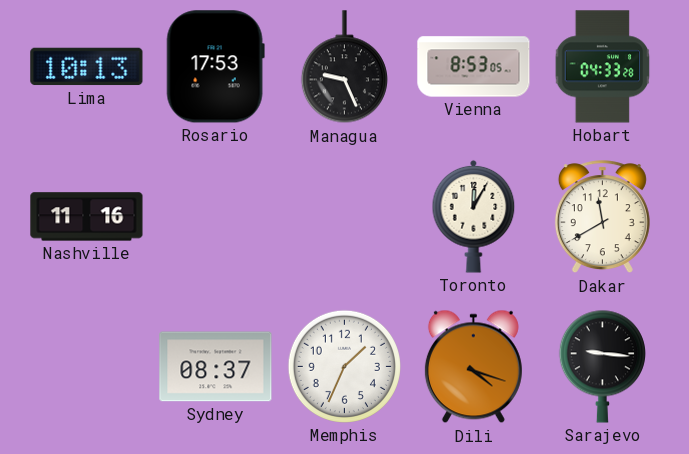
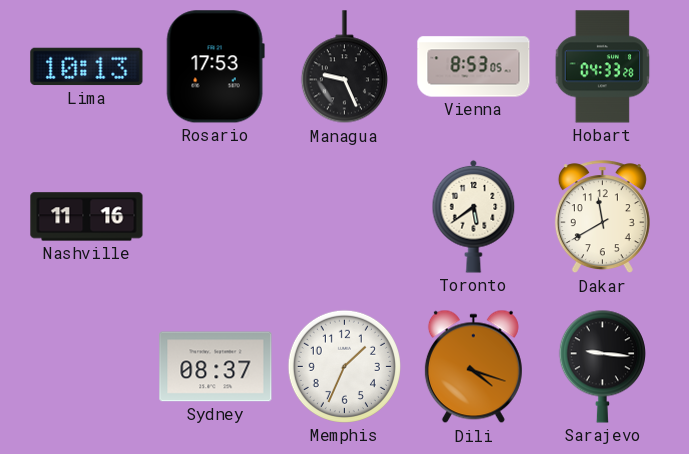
Toronto: 12:05 -> 5:39
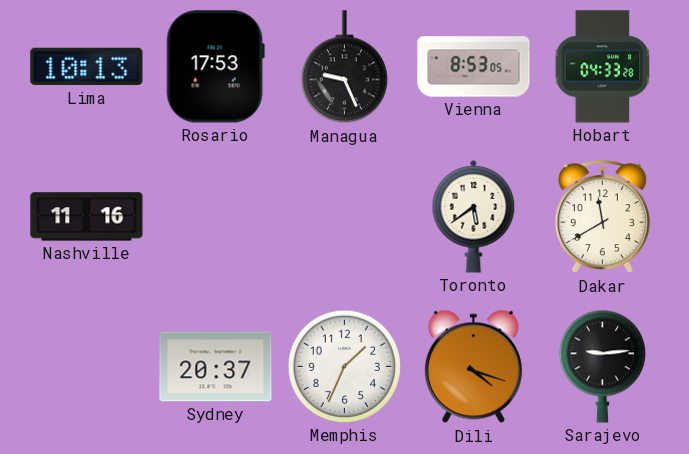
Sydney: 08:37 -> 20:37
Sarajevo: 9:16 -> 9:14
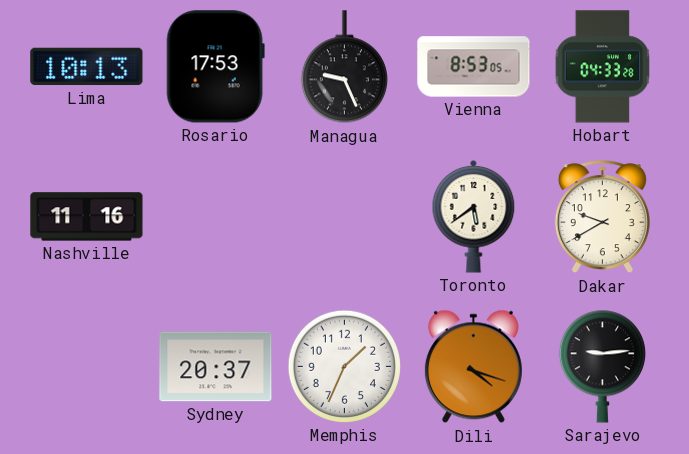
Dakar: 11:40 -> 9:40
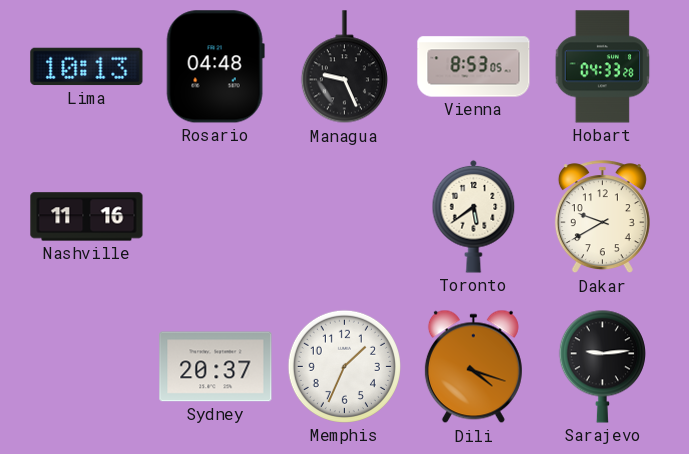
Rosario: 17:53 -> 04:48
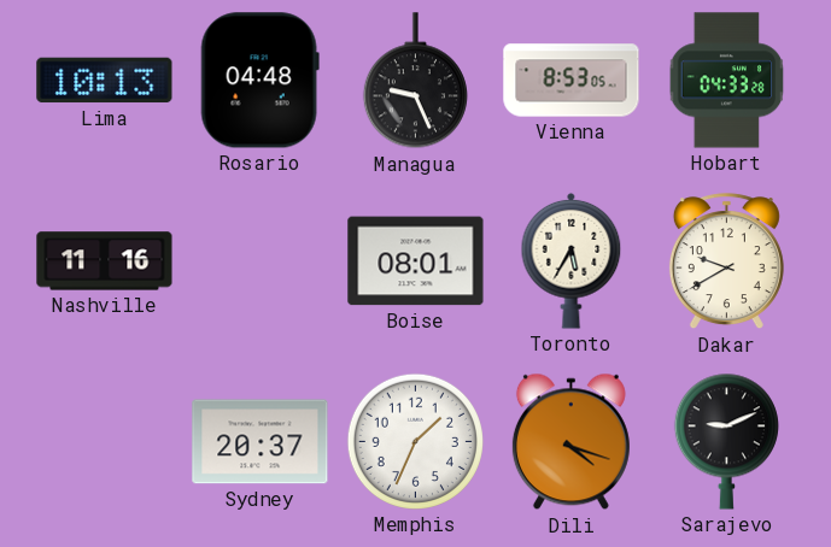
Boise: none -> 08:01
Toronto: 5:39 -> 5:35
Sarajevo: 9:14 -> 9:11
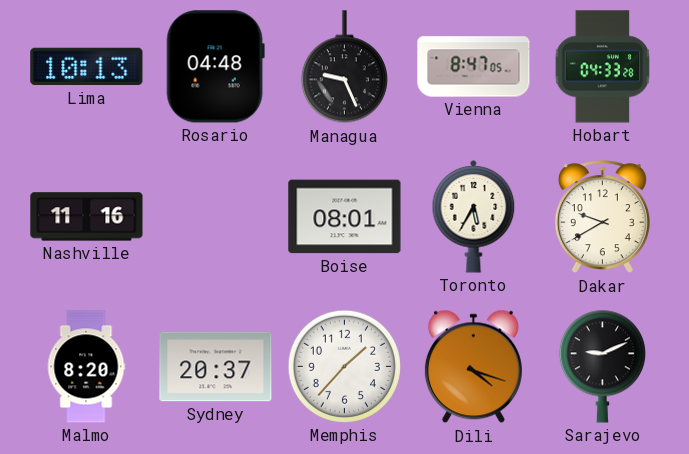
Vienna: 8:53 -> 8:47
Malmo: none -> 8:20
Memphis: 1:34 -> 1:37
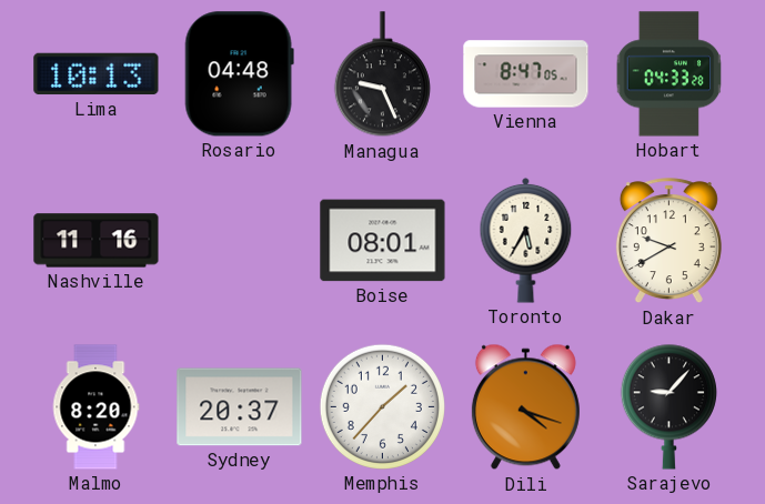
Sarajevo: 9:11 -> 9:07
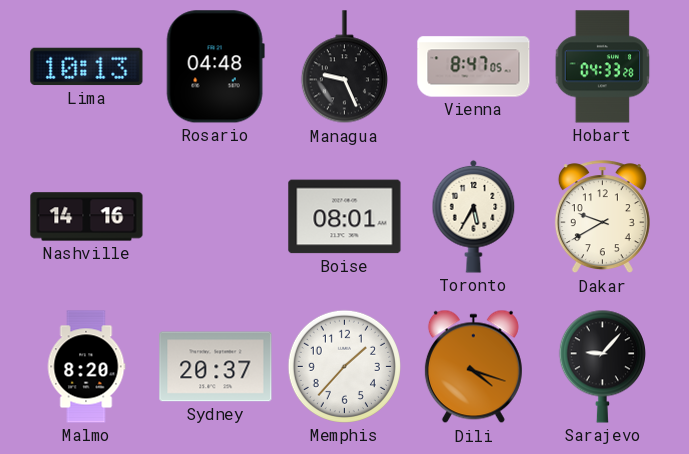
Nashville: 11:16 -> 14:16
